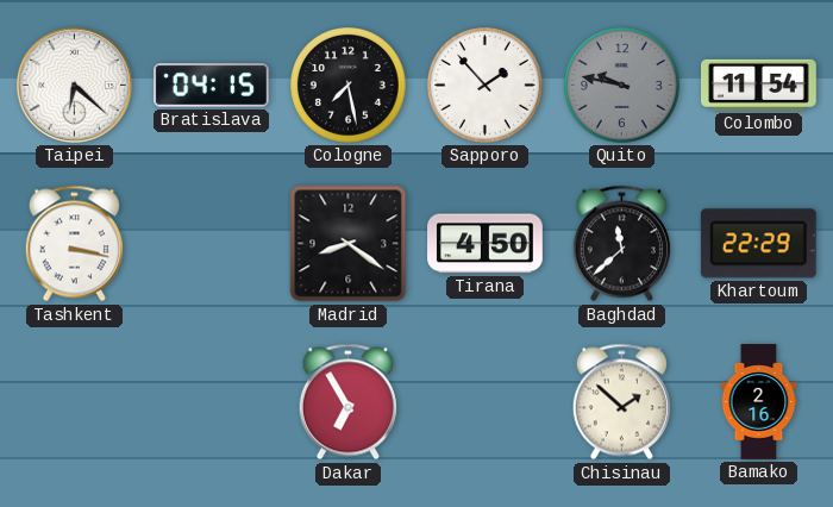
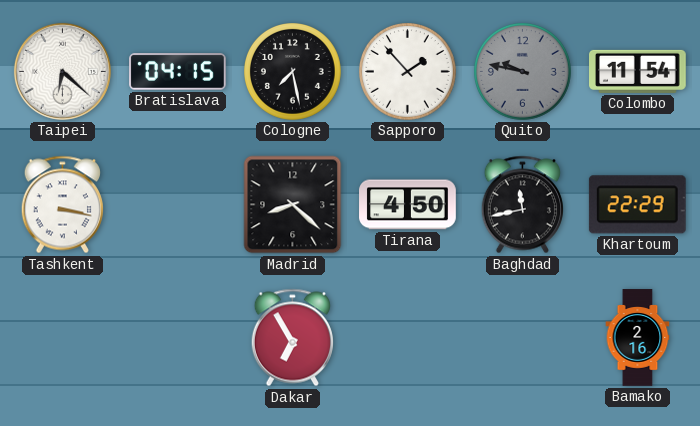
Madrid: 8:21 -> 8:22
Baghdad: 11:38 -> 11:43
Chisinau: 1:52 -> none
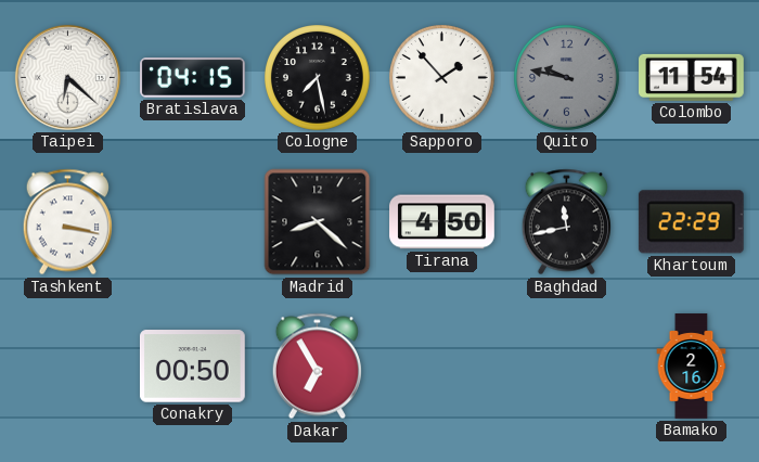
Conakry: none -> 00:50
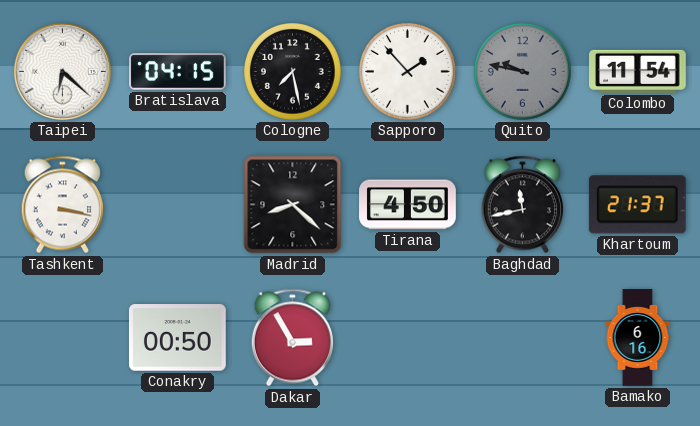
Khartoum: 22:29 -> 21:37
Dakar: 6:55 -> 2:55
Bamako: 2:16 -> 6:16
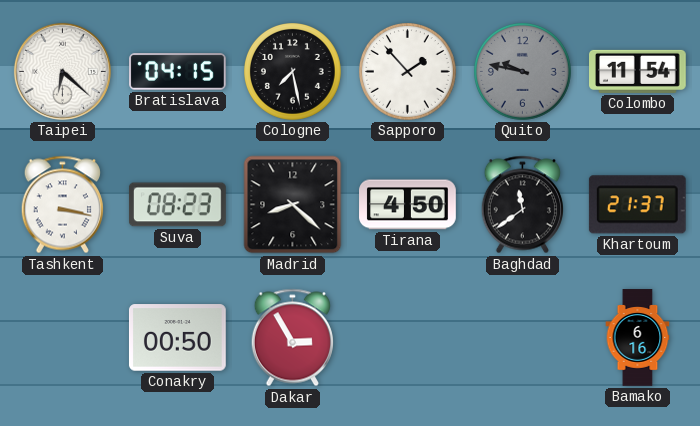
Suva: none -> 08:23
Baghdad: 11:43 -> 11:39
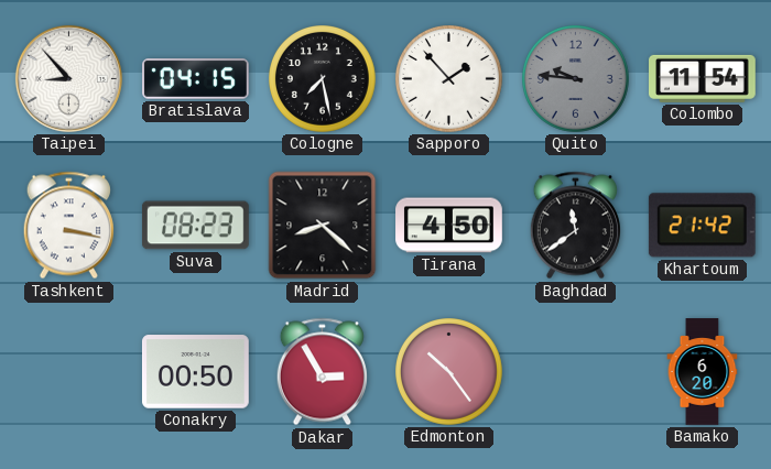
Taipei: 6:22 -> 8:53
Quito: 9:47 -> 9:46
Khartoum: 21:37 -> 21:42
Edmonton: none -> 10:24
Bamako: 6:16 -> 6:20
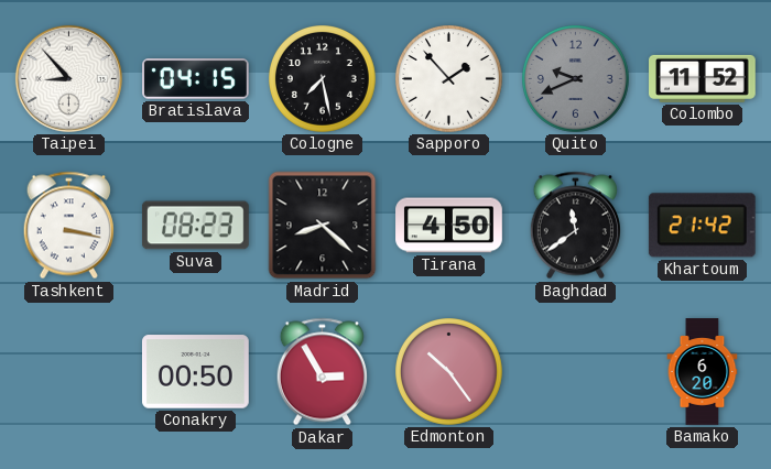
Quito: 9:46 -> 9:41
Colombo: 11:54 -> 11:52
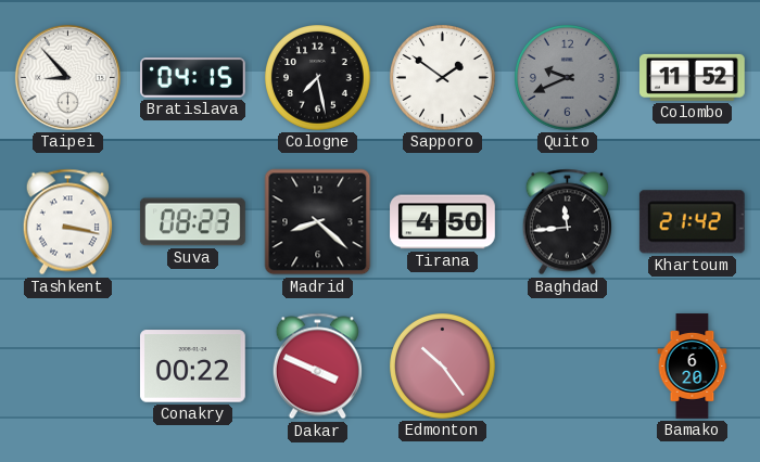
Sapporo: 1:53 -> 1:51
Baghdad: 11:39 -> 11:44
Conakry: 00:50 -> 00:22
Dakar: 2:55 -> 3:49
